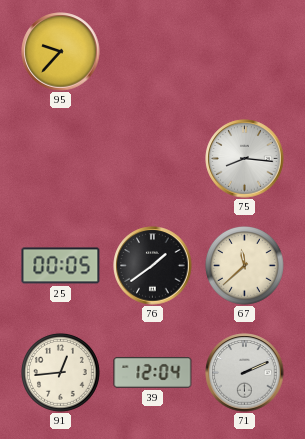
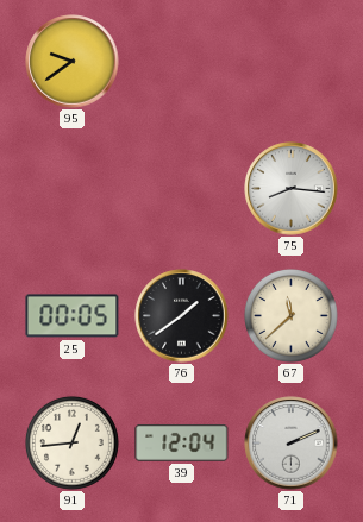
95: 9:37 -> 9:39
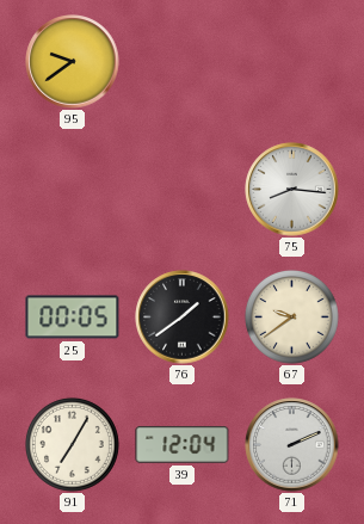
67: 11:38 -> 9:39
91: 12:44 -> 7:05
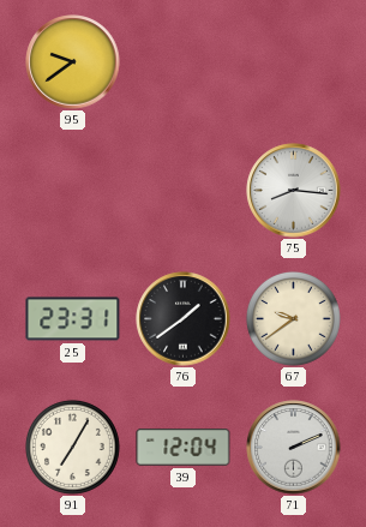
25: 00:05 -> 23:31
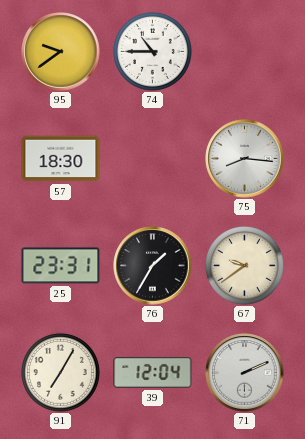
74: none -> 10:45
57: none -> 18:30
76: 1:39 -> 1:35
